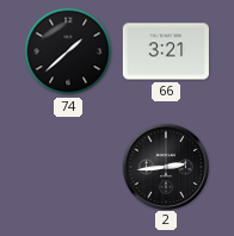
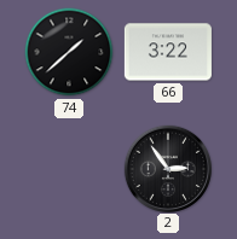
66: 3:21 -> 3:22
2: 2:44 -> 2:54
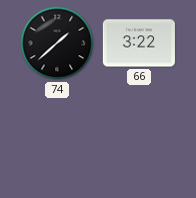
2: 2:54 -> none
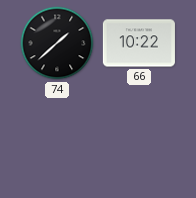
66: 3:22 -> 10:22
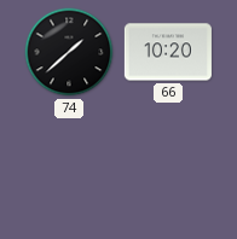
66: 10:22 -> 10:20
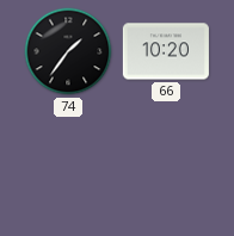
74: 1:38 -> 1:36
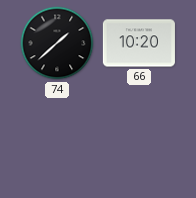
74: 1:36 -> 1:38
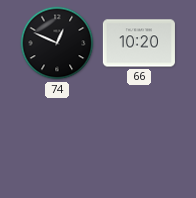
74: 1:38 -> 12:49
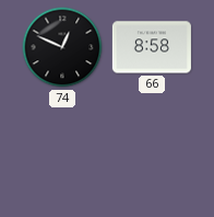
66: 10:20 -> 8:58
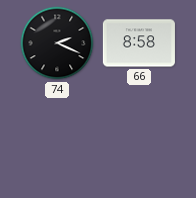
74: 12:49 -> 2:19
